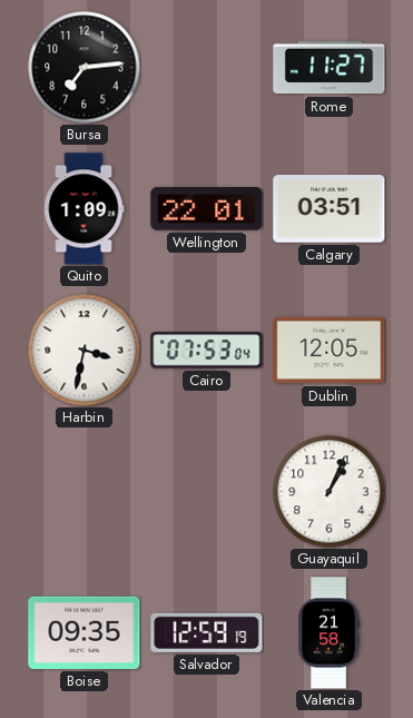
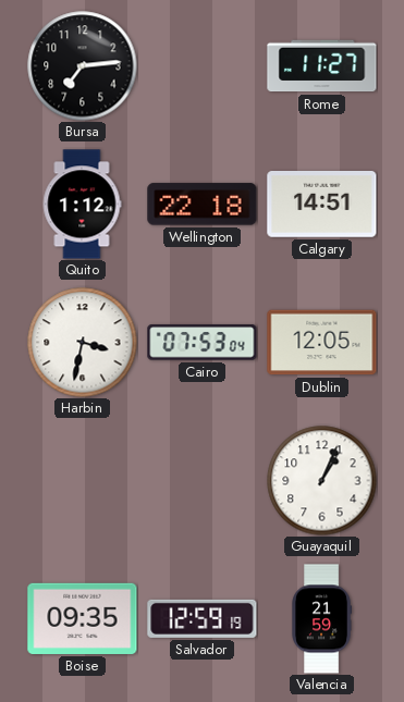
Quito: 1:09 -> 1:12
Wellington: 22:01 -> 22:18
Calgary: 03:51 -> 14:51
Valencia: 21:58 -> 21:59
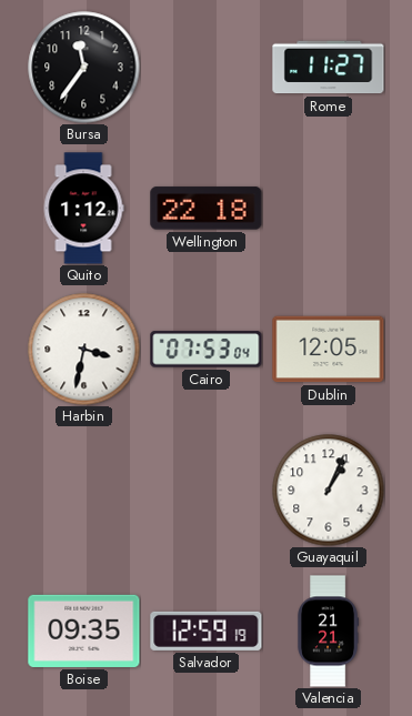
Bursa: 7:14 -> 11:36
Calgary: 14:51 -> none
Valencia: 21:59 -> 21:21
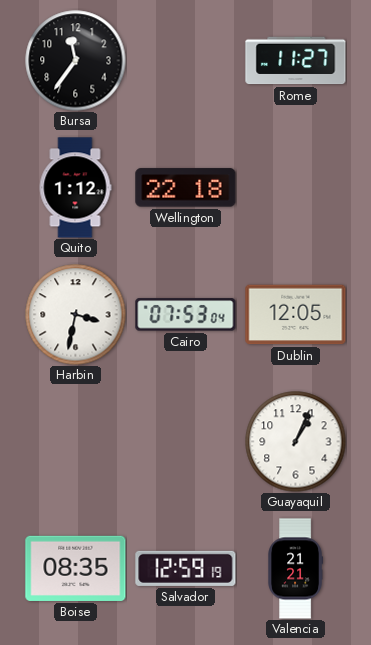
Boise: 09:35 -> 08:35
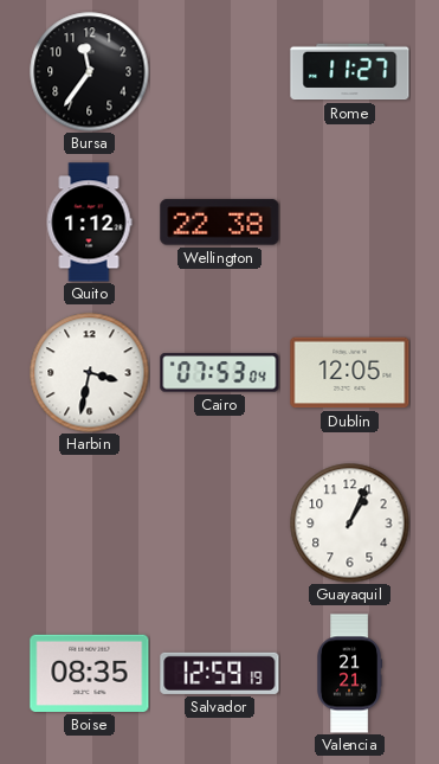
Wellington: 22:18 -> 22:38
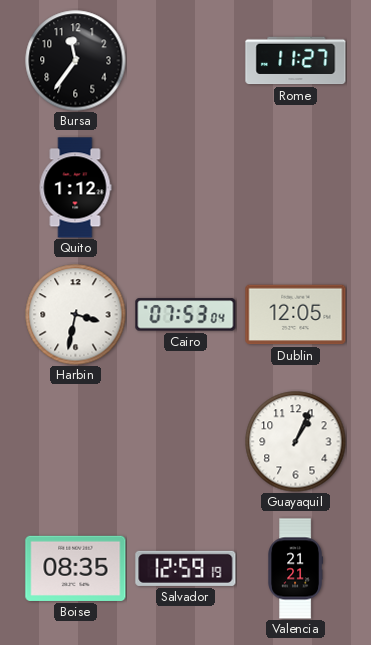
Wellington: 22:38 -> none
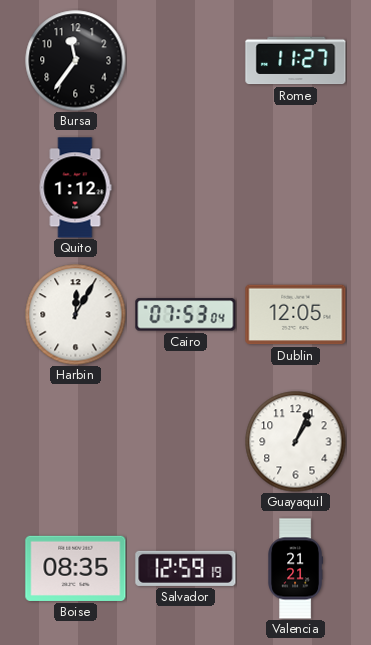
Harbin: 3:32 -> 12:05
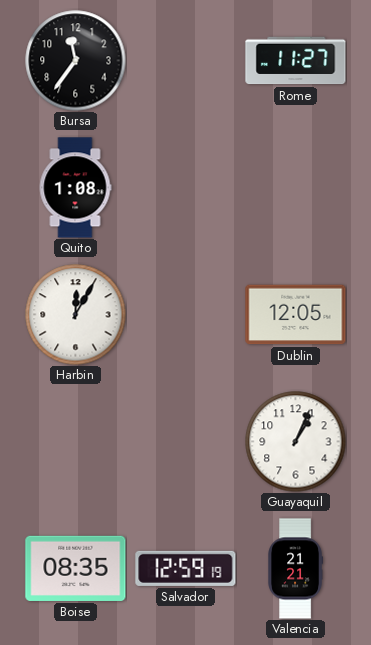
Quito: 1:12 -> 1:08
Cairo: 07:53 -> none
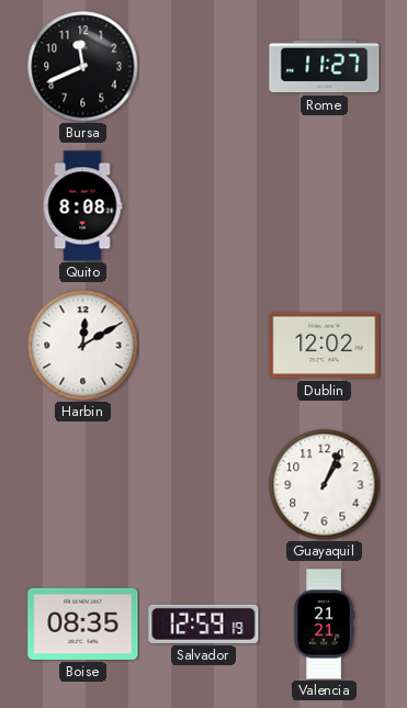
Bursa: 11:36 -> 11:41
Quito: 1:08 -> 8:08
Harbin: 12:05 -> 12:10
Dublin: 12:05 -> 12:02
